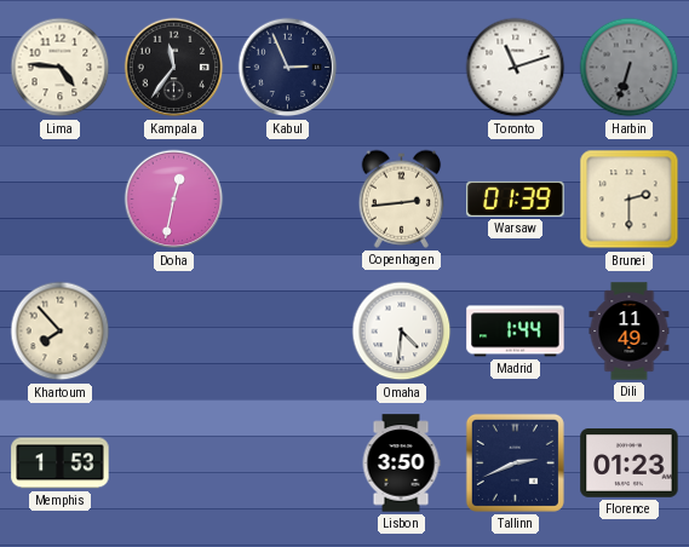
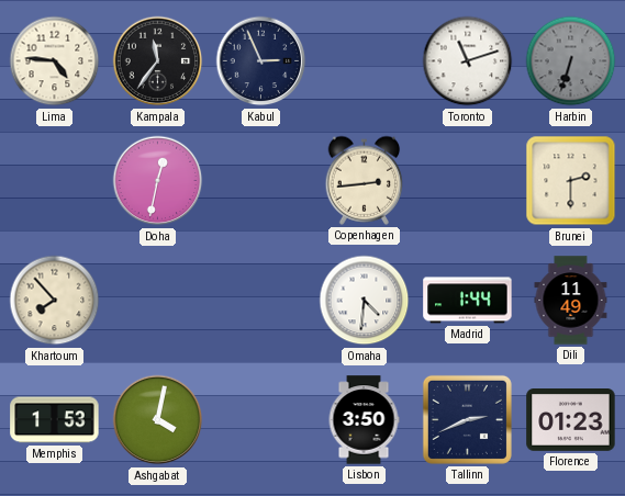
Warsaw: 01:39 -> none
Ashgabat: none -> 4:02
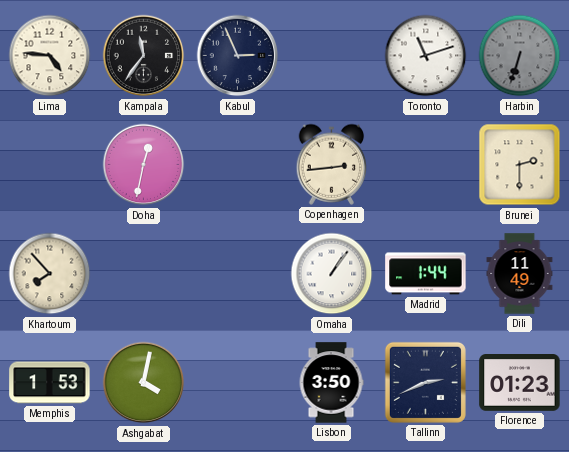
Omaha: 4:31 -> 1:06
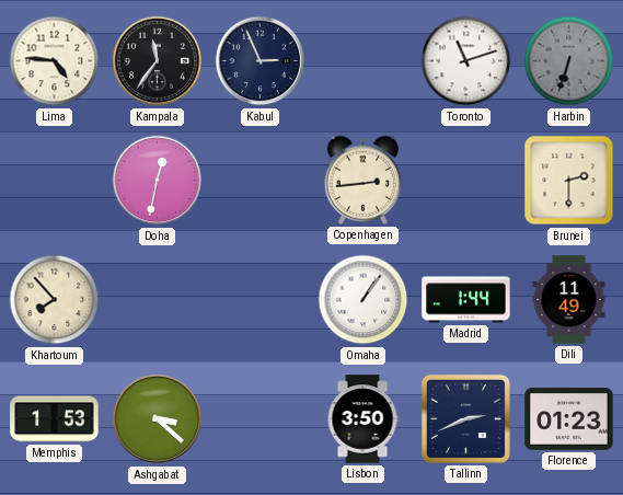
Ashgabat: 4:02 -> 3:22
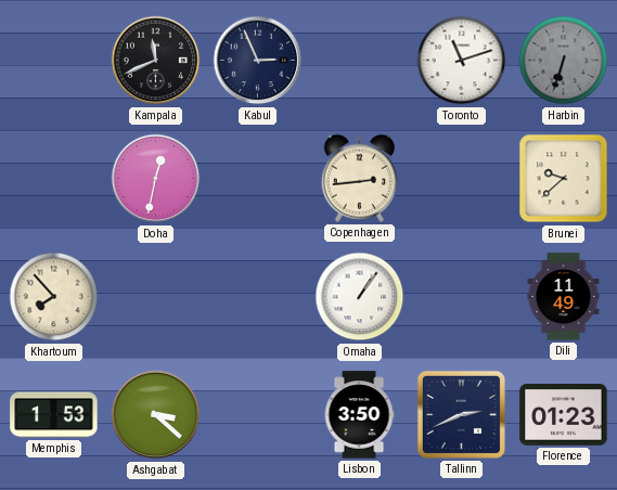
Lima: 4:46 -> none
Kampala: 11:36 -> 11:41
Brunei: 2:30 -> 9:38
Madrid: 1:44 -> none
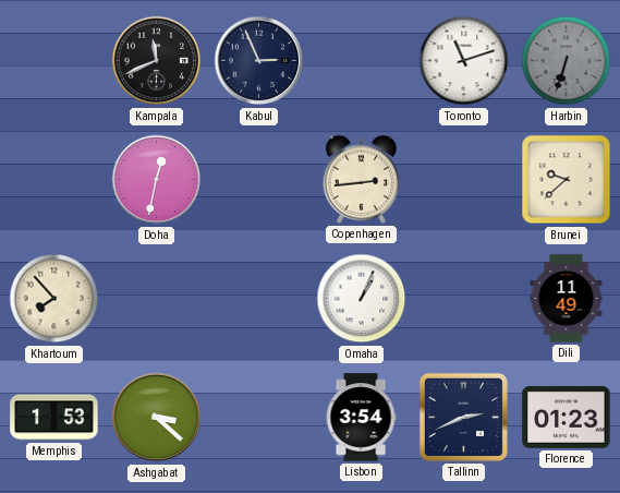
Omaha: 1:06 -> 1:04
Lisbon: 3:50 -> 3:54
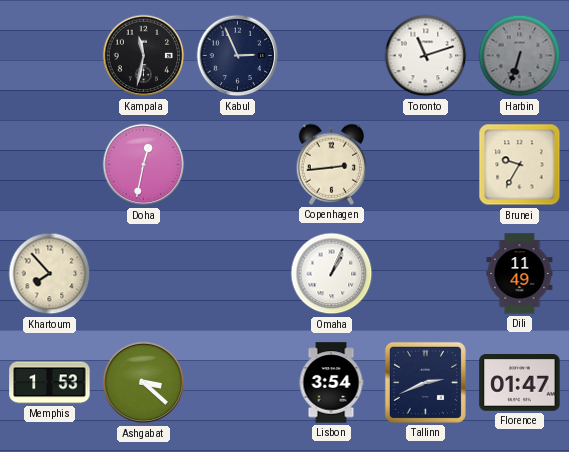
Kampala: 11:41 -> 11:32
Brunei: 9:38 -> 9:35
Florence: 01:23 -> 01:47
